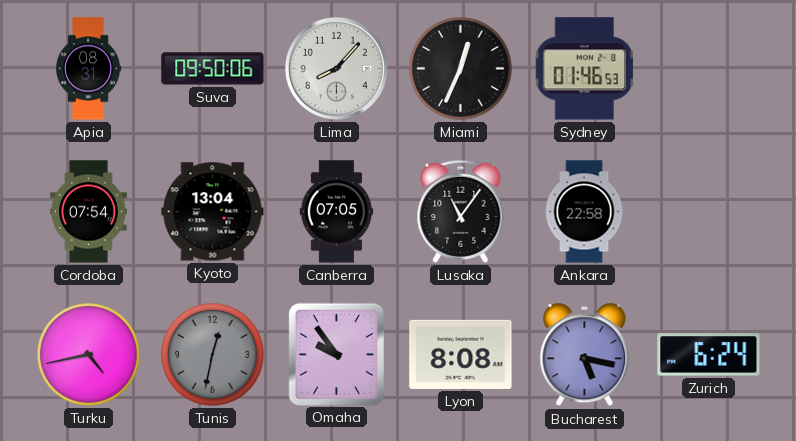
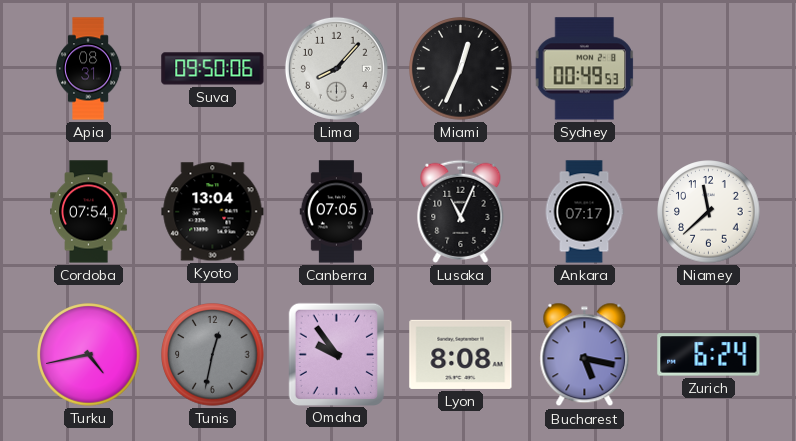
Sydney: 01:46 -> 00:49
Lusaka: 11:06 -> 11:04
Ankara: 22:58 -> 07:17
Niamey: none -> 11:38
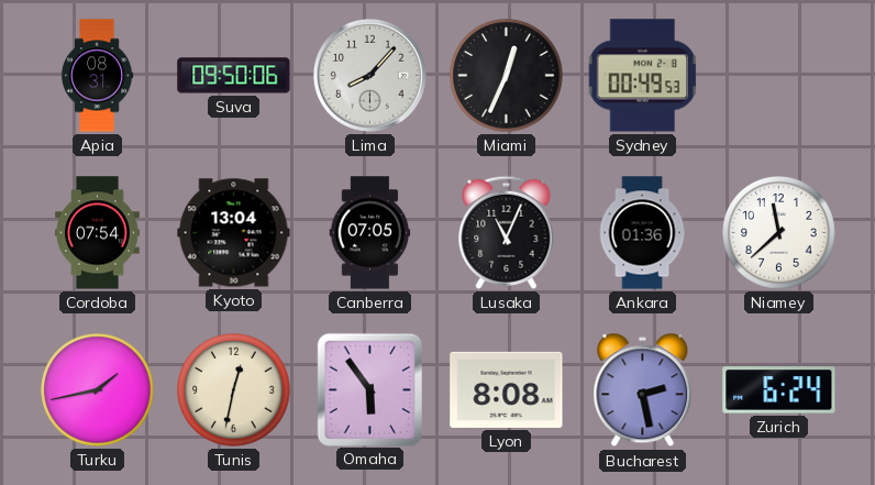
Ankara: 07:17 -> 01:36
Turku: 4:43 -> 1:43
Tunis dial: grey -> cream
Omaha: 9:54 -> 5:54
Bucharest: 5:17 -> 2:28
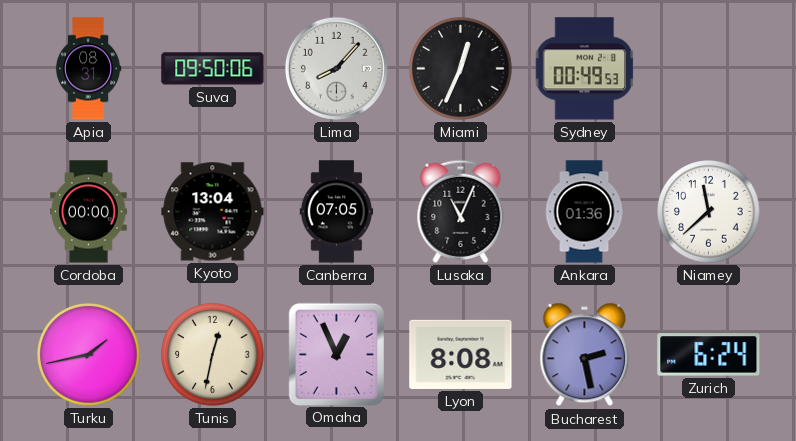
Cordoba: 07:54 -> 00:00
Omaha: 5:54 -> 12:56
